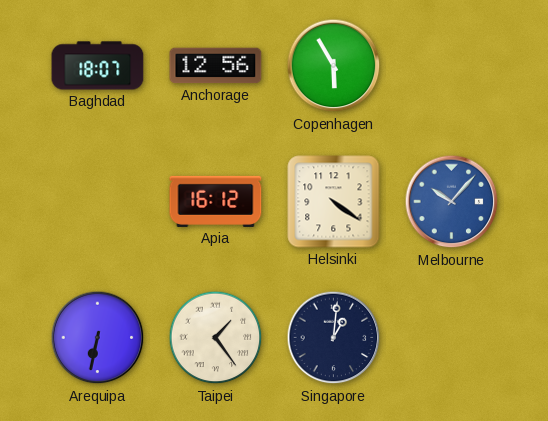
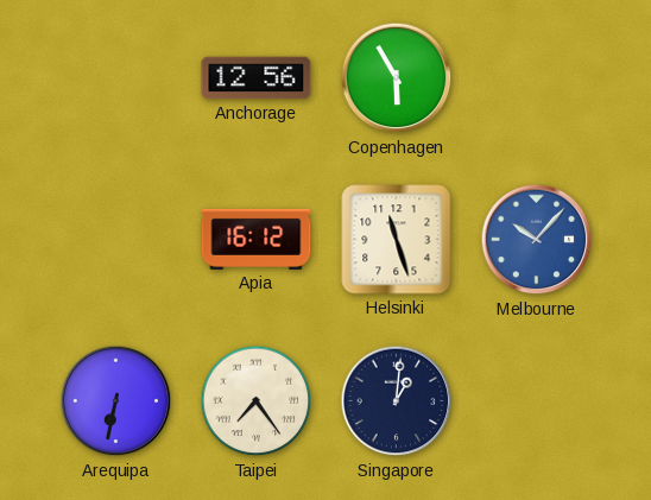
Baghdad: 18:07 -> none
Helsinki: 4:21 -> 11:27
Taipei: 1:24 -> 7:24
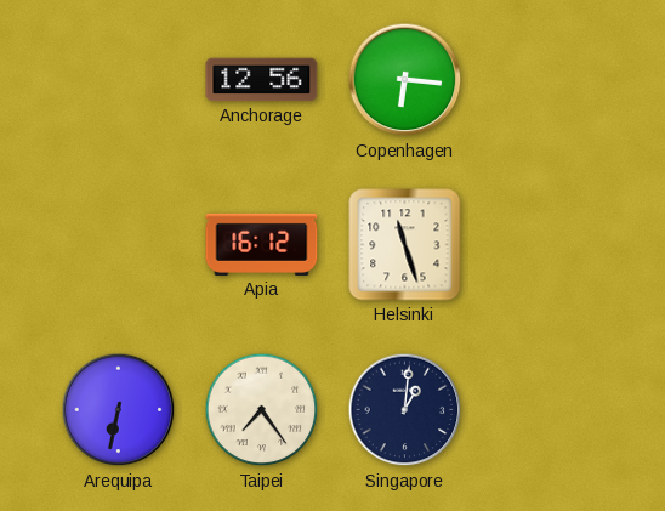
Copenhagen: 5:55 -> 6:16
Melbourne: 10:07 -> none
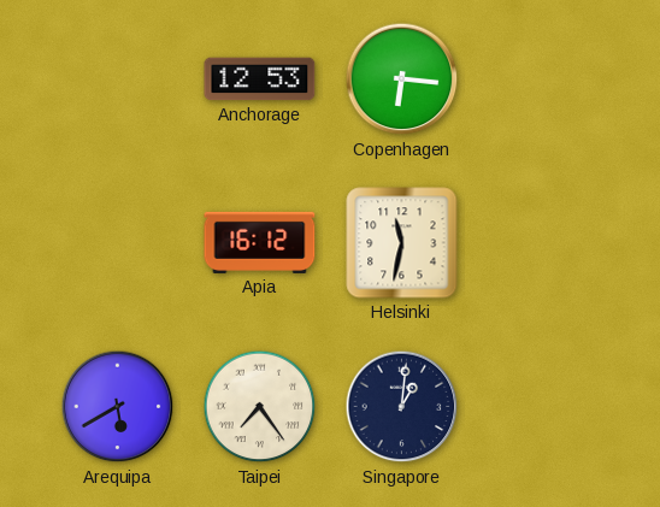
Anchorage: 12:56 -> 12:53
Helsinki: 11:27 -> 11:32
Arequipa: 6:32 -> 5:40
